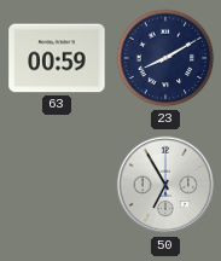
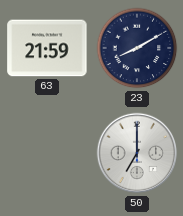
63: 00:59 -> 21:59
50: 6:55 -> 7:00
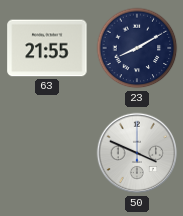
63: 21:59 -> 21:55
50: 7:00 -> 3:49
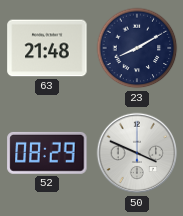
63: 21:55 -> 21:48
52: none -> 08:29
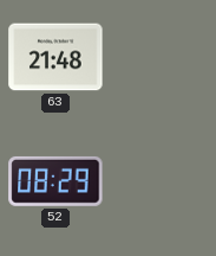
23: 8:10 -> none
50: 3:49 -> none
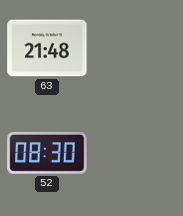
52: 08:29 -> 08:30
